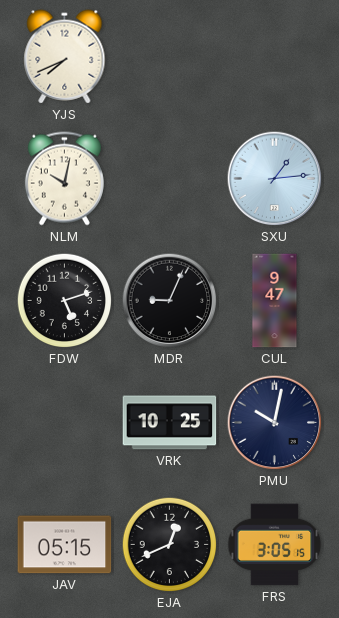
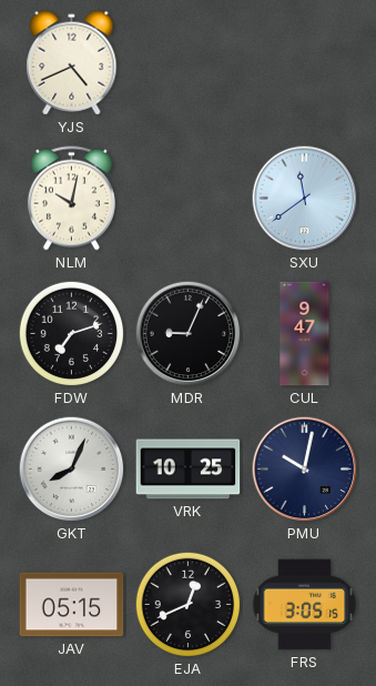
YJS: 7:41 -> 4:41
SXU: 1:14 -> 11:39
FDW: 5:12 -> 7:12
GKT: none -> 8:04
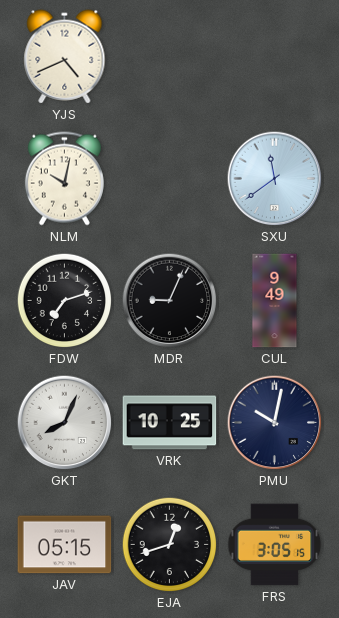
CUL: 9:47 -> 9:49
EJA: 12:41 -> 12:42
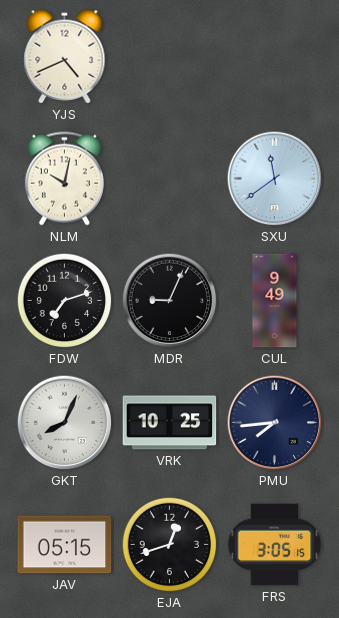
PMU: 10:02 -> 7:44
